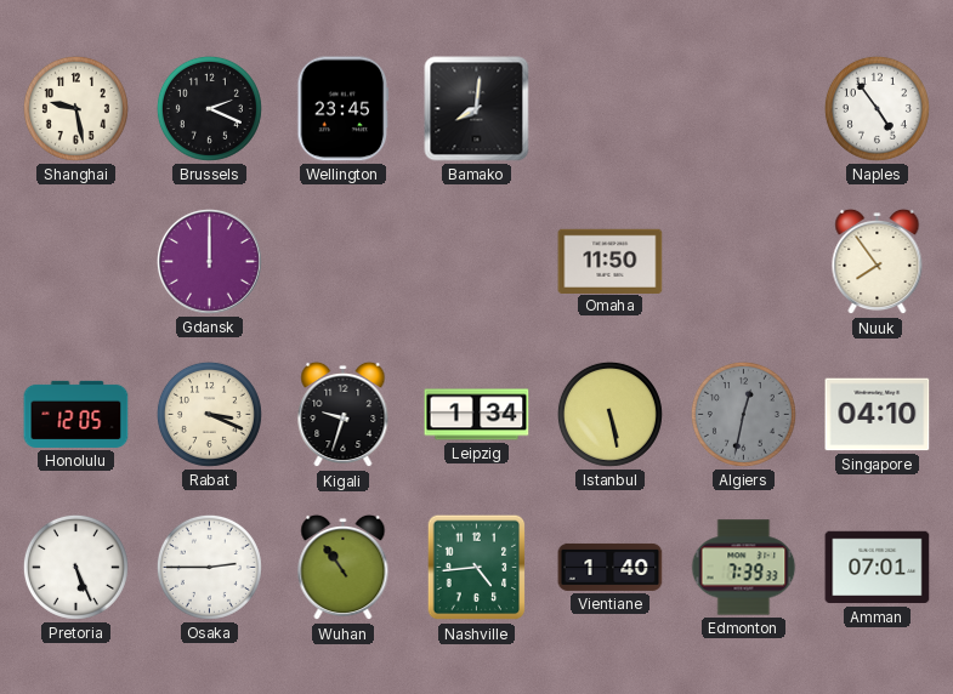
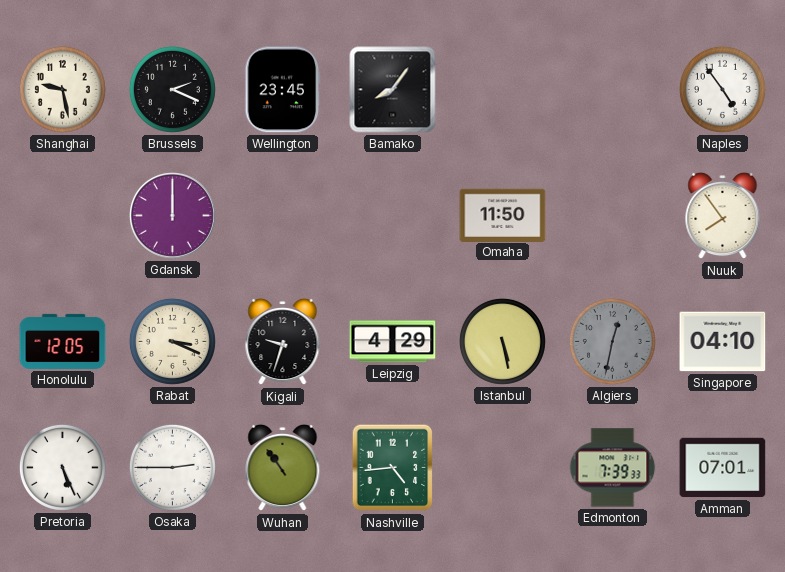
Bamako: 8:01 -> 8:06
Leipzig: 1:34 -> 4:29
Vientiane: 1:40 -> none
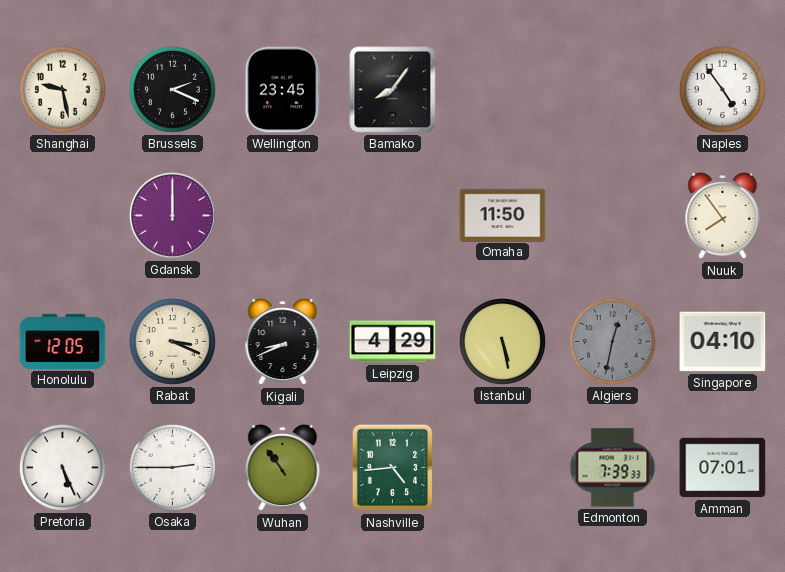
Kigali: 9:33 -> 8:41
